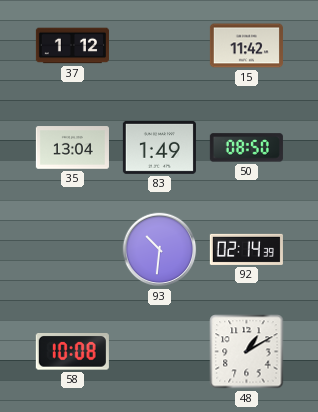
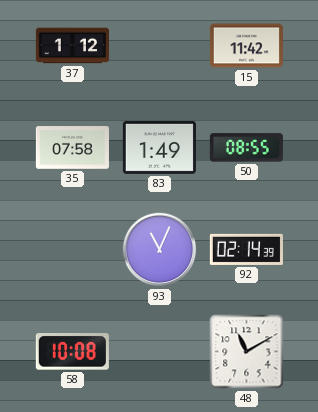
35: 13:04 -> 07:58
50: 08:50 -> 08:55
93: 10:31 -> 11:04
48: 1:10 -> 11:10
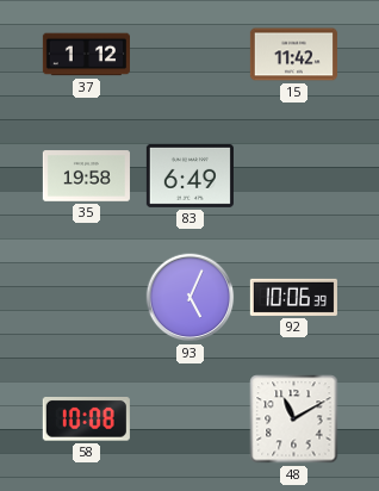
35: 07:58 -> 19:58
83: 1:49 -> 6:49
50: 08:55 -> none
93: 11:04 -> 5:04
92: 02:14 -> 10:06
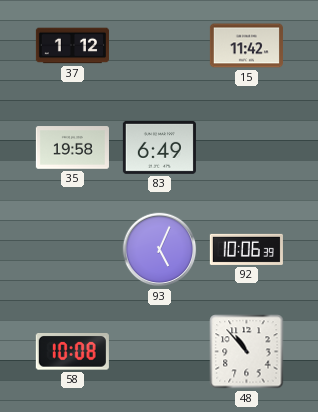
48: 11:10 -> 10:53
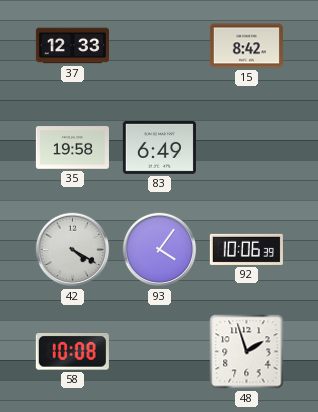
37: 1:12 -> 12:33
15: 11:42 -> 8:42
42: none -> 4:20
93: 5:04 -> 4:06
48: 10:53 -> 1:57
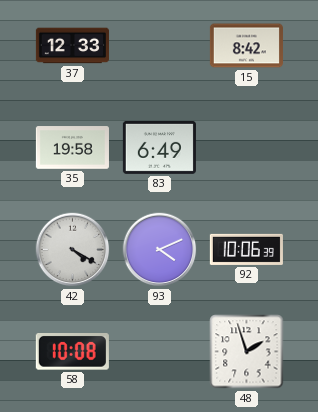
93: 4:06 -> 4:11
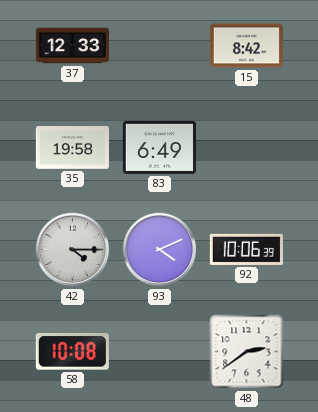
42: 4:20 -> 4:15
48: 1:57 -> 2:39
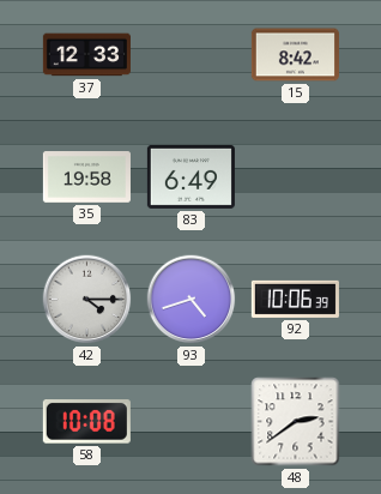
93: 4:11 -> 4:42
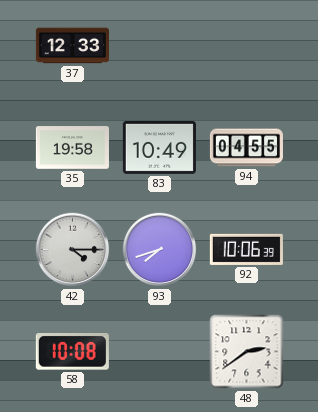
15: 8:42 -> none
83: 6:49 -> 10:49
94: none -> 04:55
93: 4:42 -> 7:42
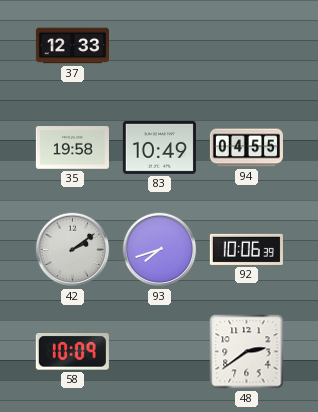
42: 4:15 -> 2:09
58: 10:08 -> 10:09
